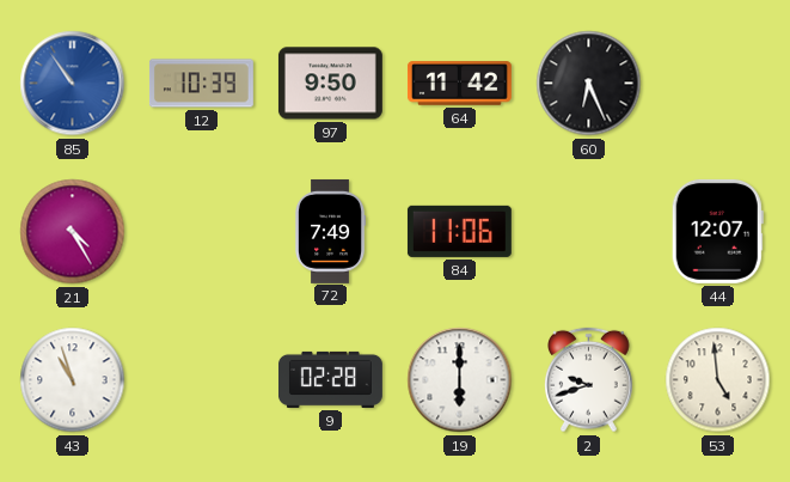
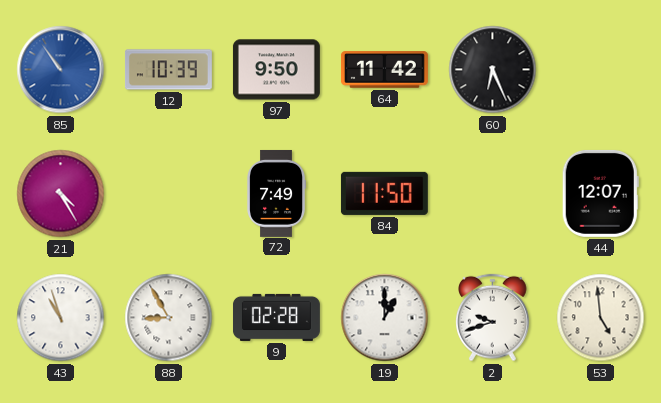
84: 11:06 -> 11:50
88: none -> 8:55
19: 6:00 -> 1:00
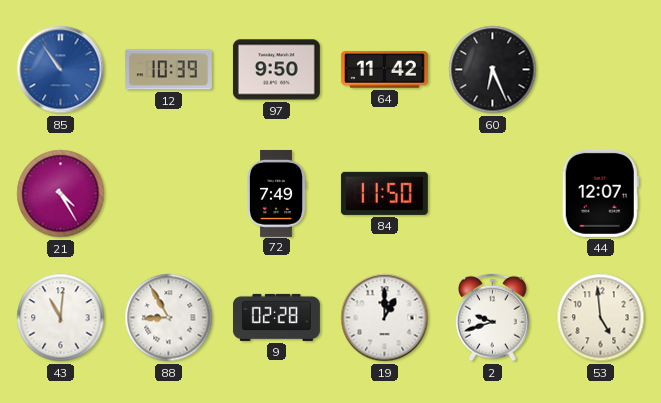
43: 10:57 -> 11:01
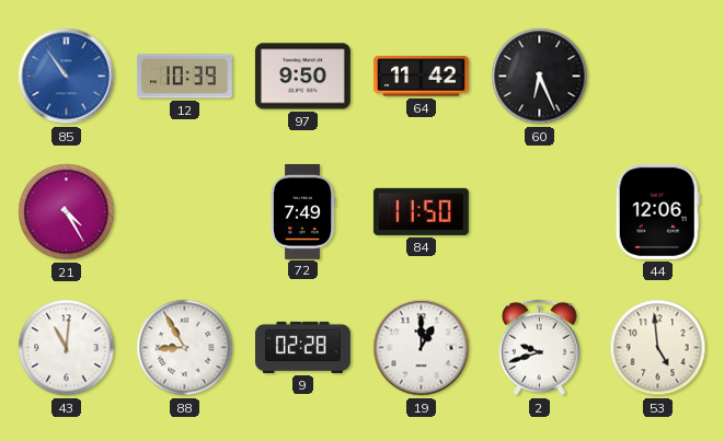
44: 12:07 -> 12:06
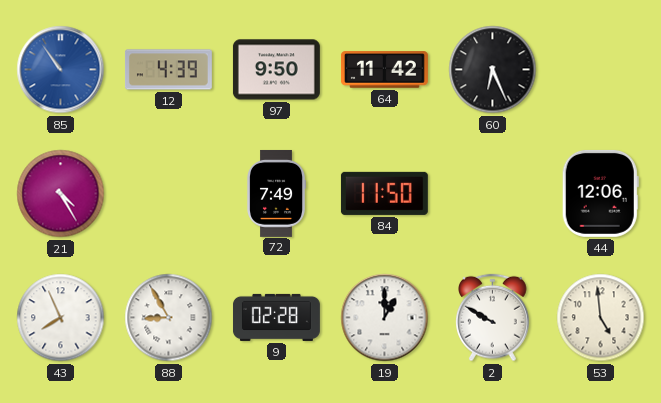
12: 10:39 -> 4:39
43: 11:01 -> 7:56
2: 9:42 -> 9:50
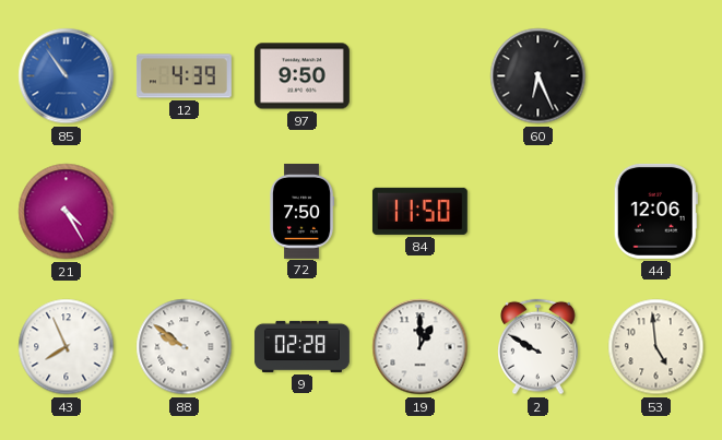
64: 11:42 -> none
72: 7:49 -> 7:50
88: 8:55 -> 9:51
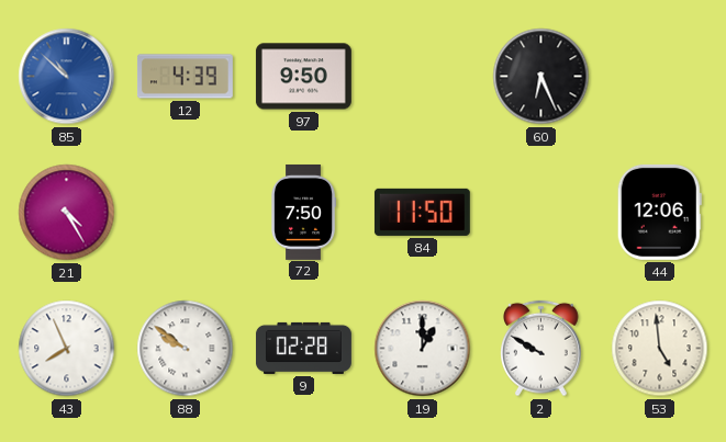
85: 10:54 -> 10:52
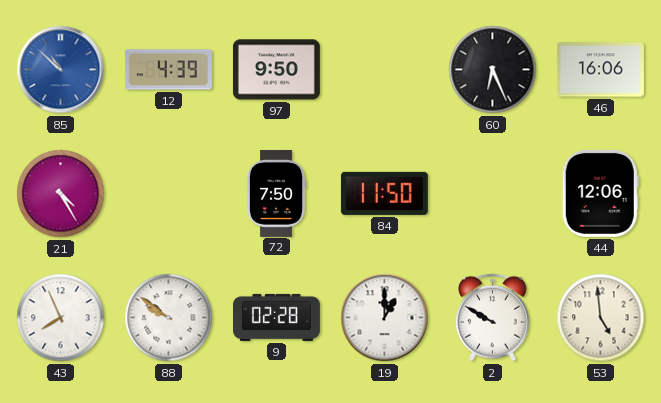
46: none -> 16:06
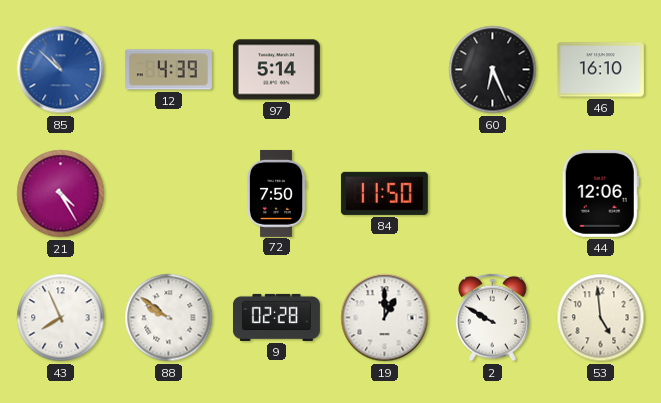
97: 9:50 -> 5:14
46: 16:06 -> 16:10
